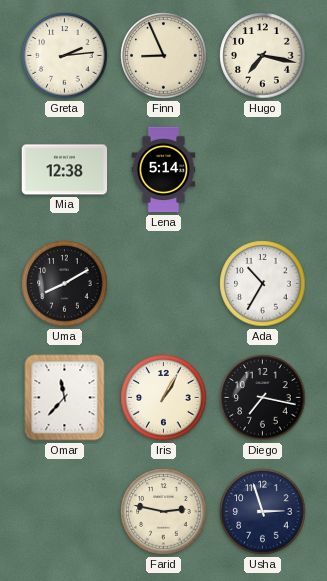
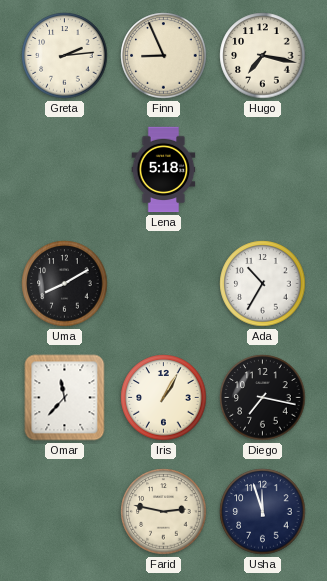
Mia: 12:38 -> none
Lena: 5:14 -> 5:18
Usha: 2:57 -> 11:57
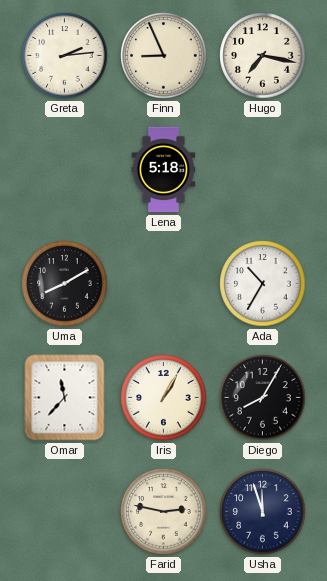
Diego: 7:17 -> 8:05
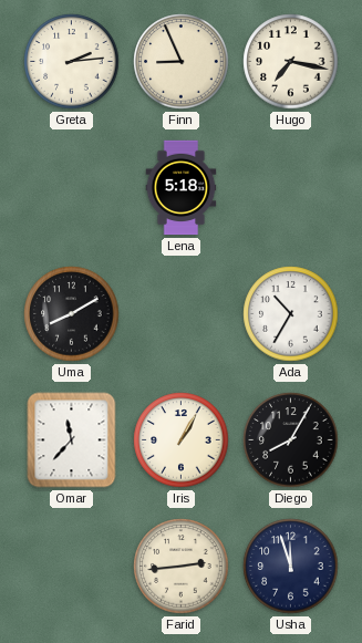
Farid: 2:47 -> 2:44
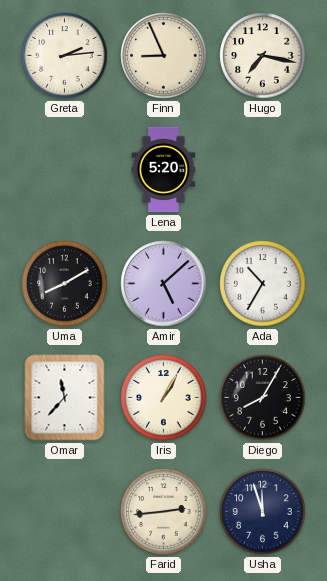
Lena: 5:18 -> 5:20
Amir: none -> 5:08
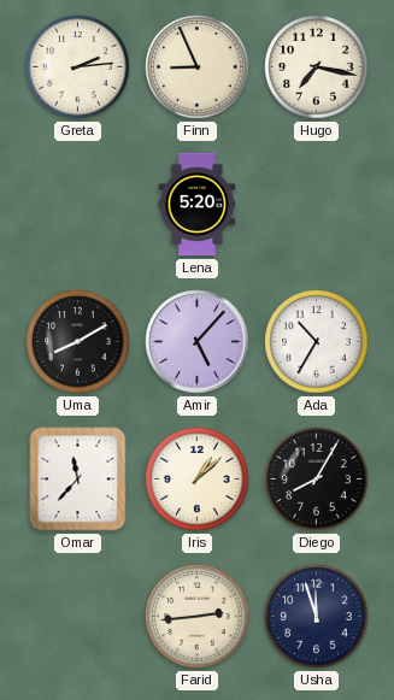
Amir: 5:08 -> 5:07
Iris: 1:05 -> 1:08
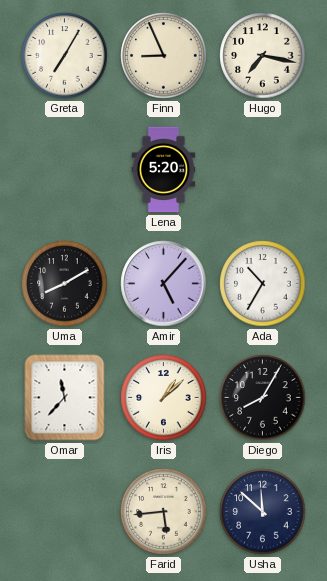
Greta: 2:14 -> 7:05
Farid: 2:44 -> 5:44
Usha: 11:57 -> 11:52
